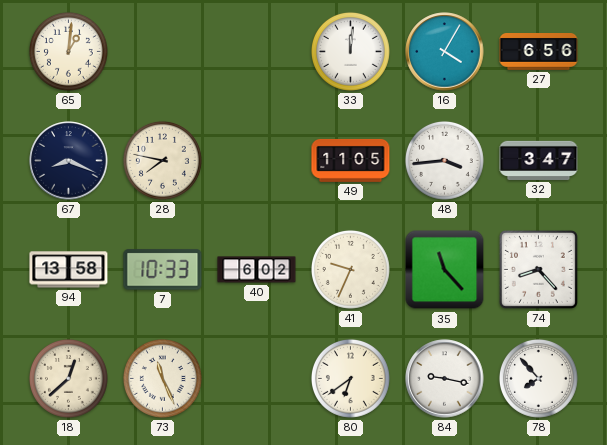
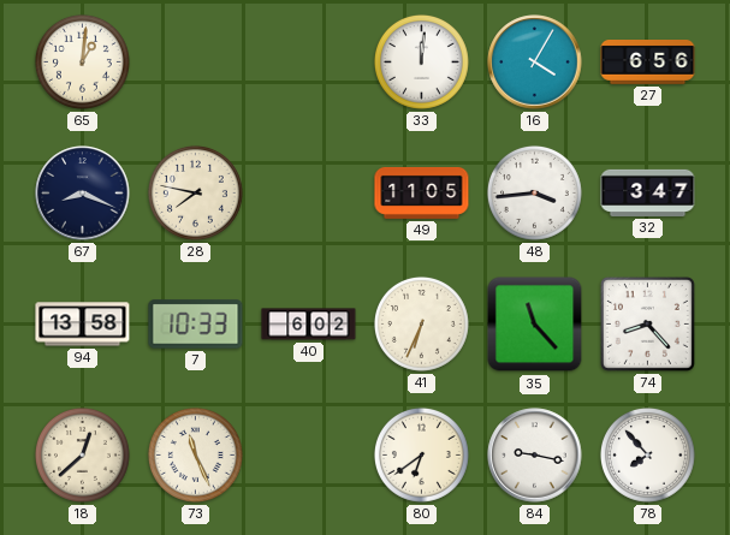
41: 9:34 -> 6:34
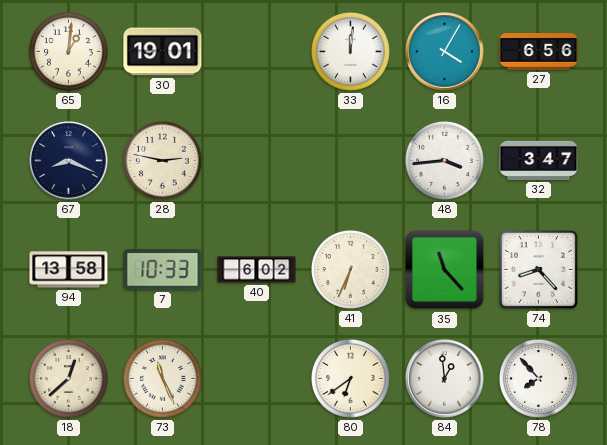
30: none -> 19:01
28: 7:47 -> 2:47
49: 11:05 -> none
84: 9:17 -> 12:59
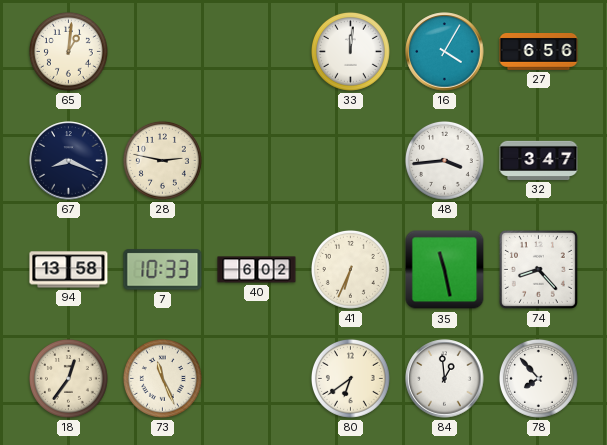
30: 19:01 -> none
35: 11:23 -> 11:28
18: 12:38 -> 12:36
